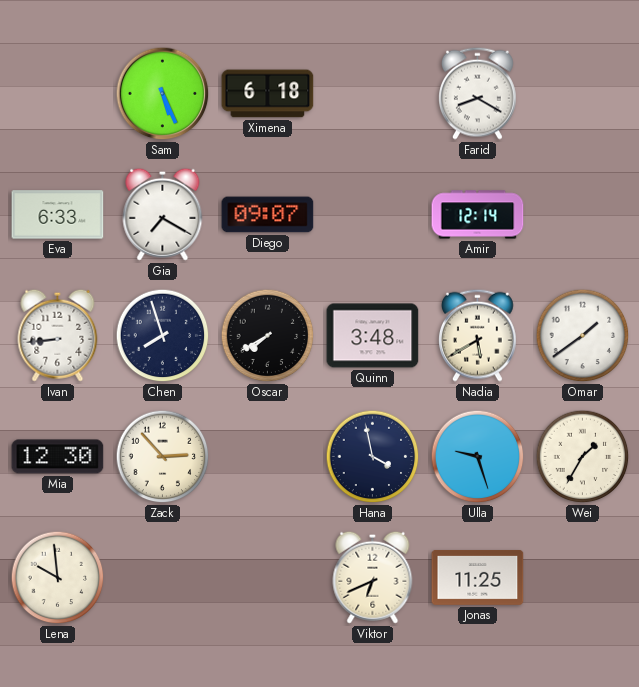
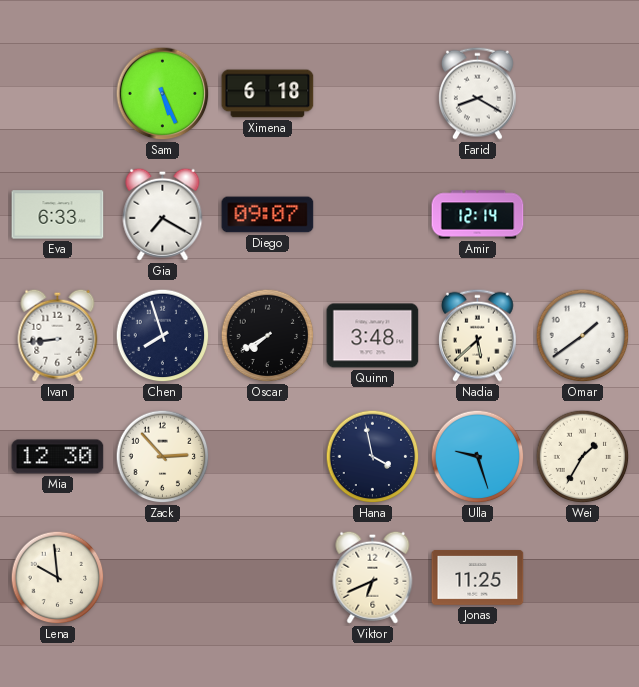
Nadia: 5:40 -> 5:38
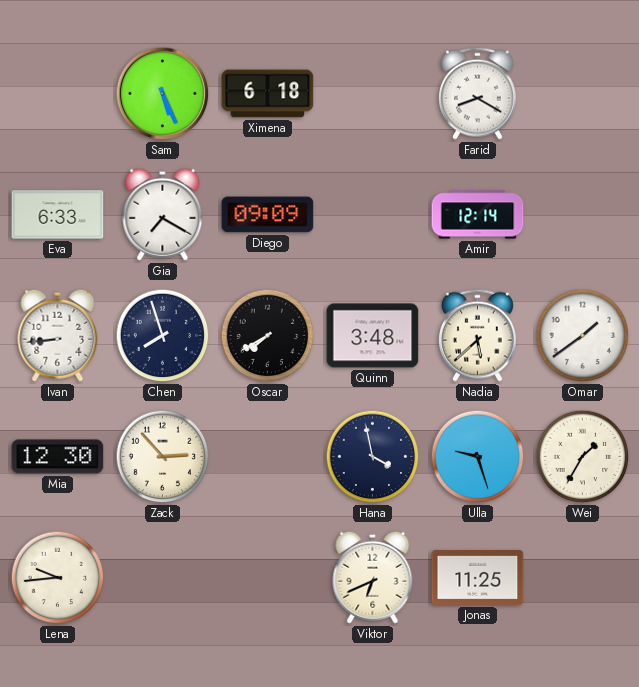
Diego: 09:07 -> 09:09
Lena: 9:59 -> 9:44
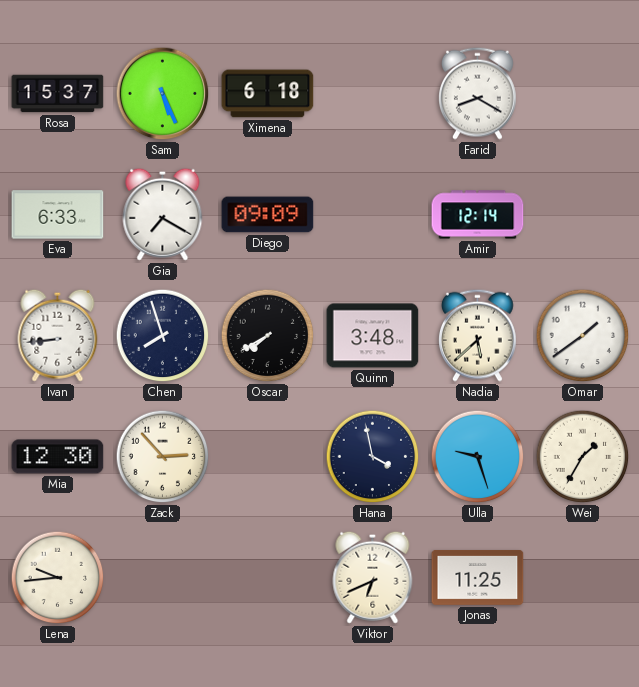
Rosa: none -> 15:37
